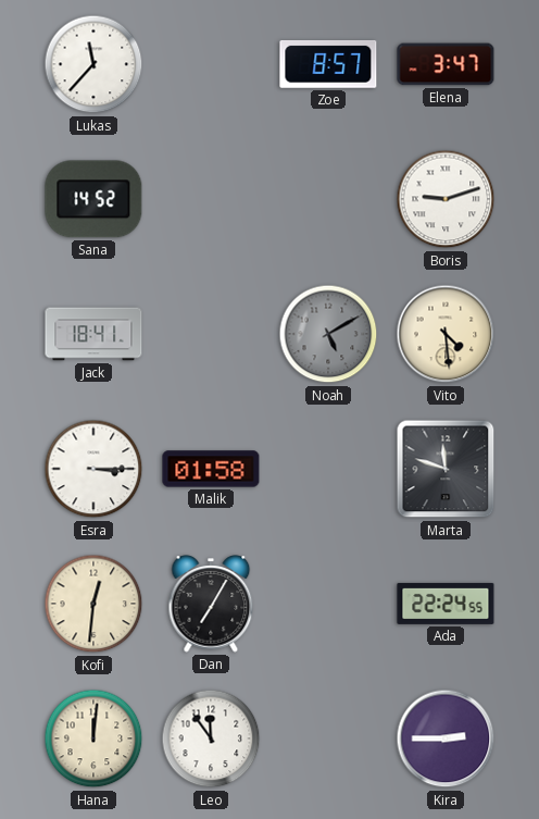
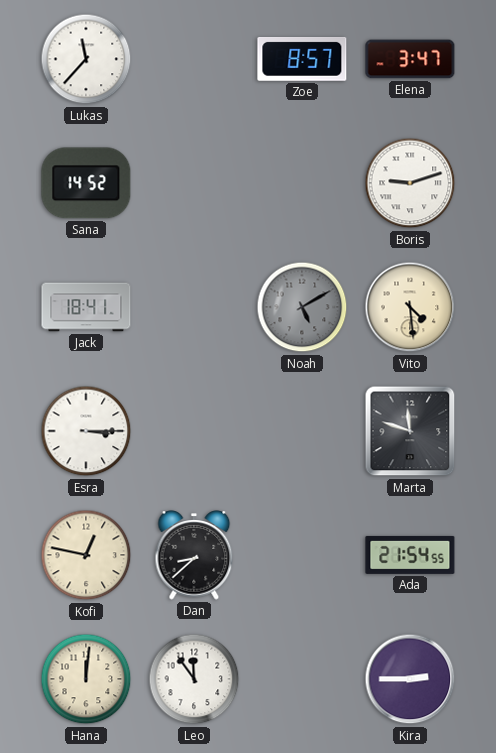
Malik: 01:58 -> none
Kofi: 12:31 -> 12:47
Dan: 7:05 -> 8:38
Ada: 22:24 -> 21:54
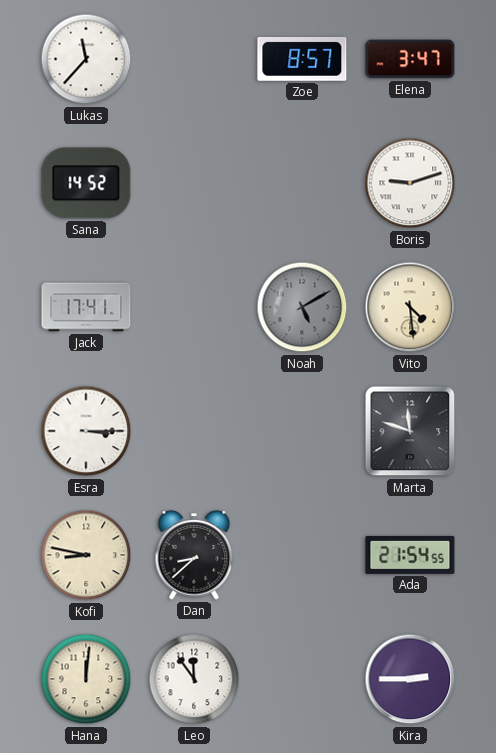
Jack: 18:41 -> 17:41
Kofi: 12:47 -> 8:47
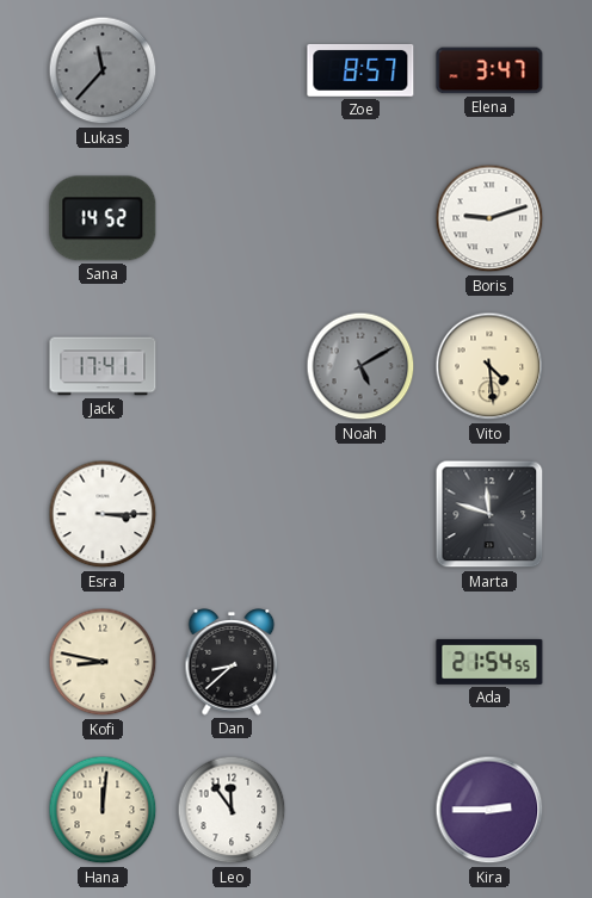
Lukas dial: white -> grey
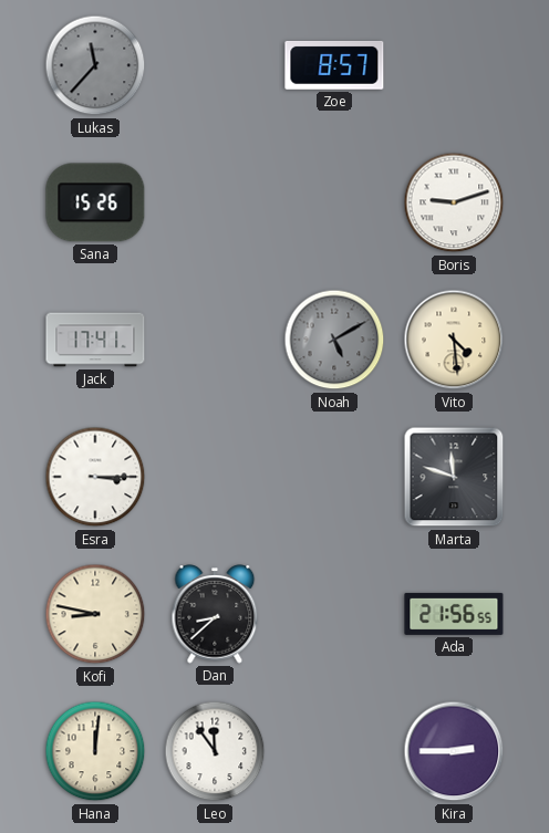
Elena: 3:47 -> none
Sana: 14:52 -> 15:26
Ada: 21:54 -> 21:56
